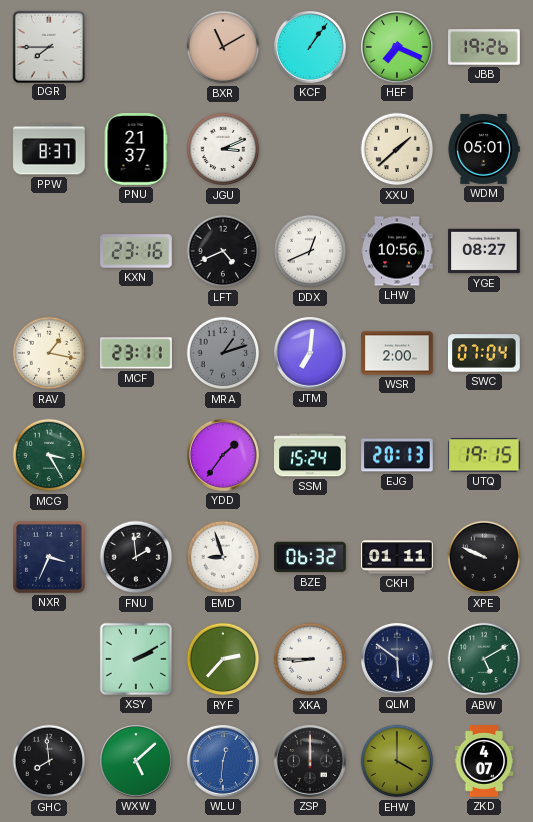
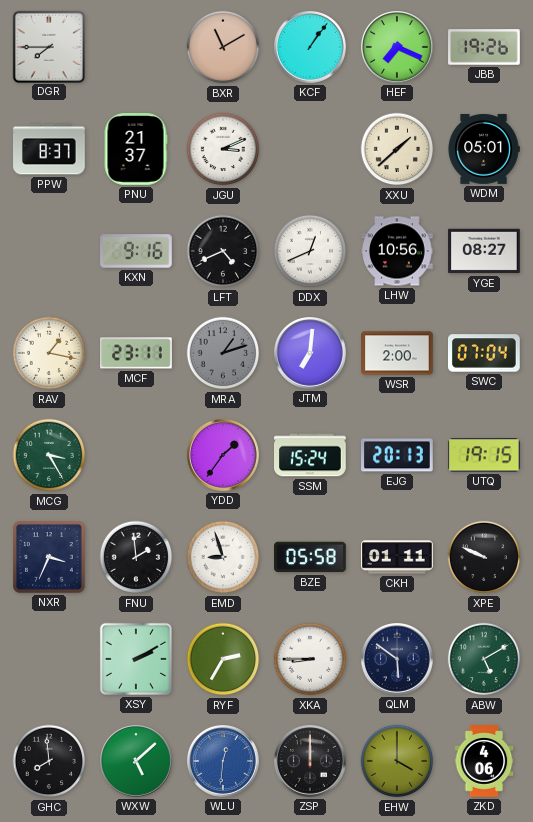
KXN: 23:16 -> 9:16
BZE: 06:32 -> 05:58
RYF: 2:37 -> 2:35
ZKD: 4:07 -> 4:06
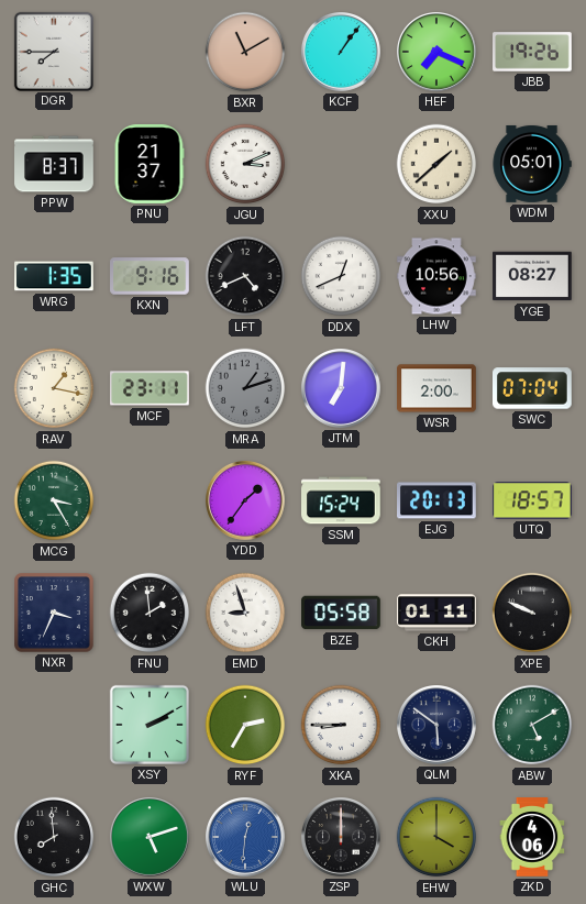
WRG: none -> 1:35
UTQ: 19:15 -> 18:57
WXW: 5:08 -> 5:12
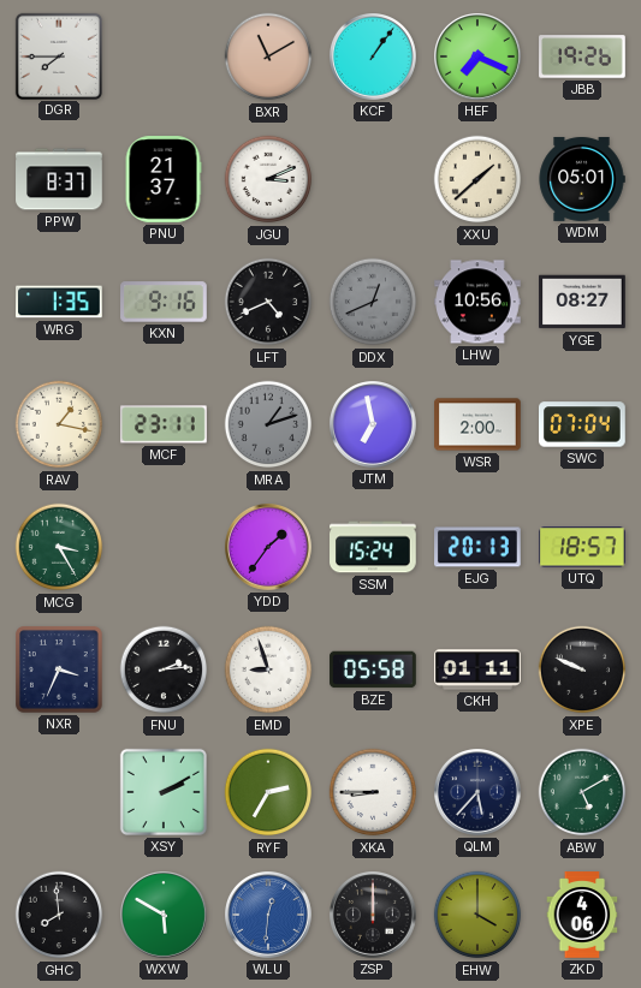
DDX dial: white -> grey
JTM: 7:01 -> 6:58
FNU: 1:59 -> 2:14
QLM: 5:51 -> 5:37
WXW: 5:12 -> 5:50
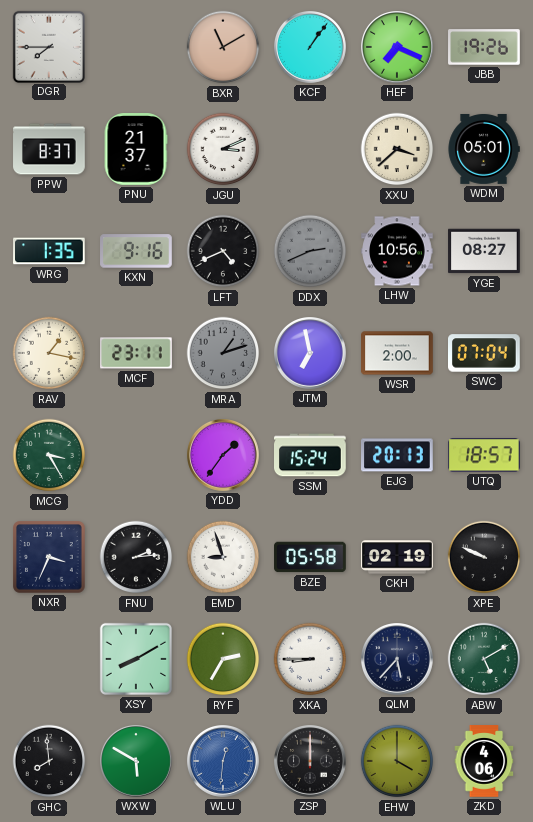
XXU: 1:38 -> 3:38
DDX: 12:41 -> 2:41
CKH: 01:11 -> 02:19
XSY: 2:10 -> 8:10
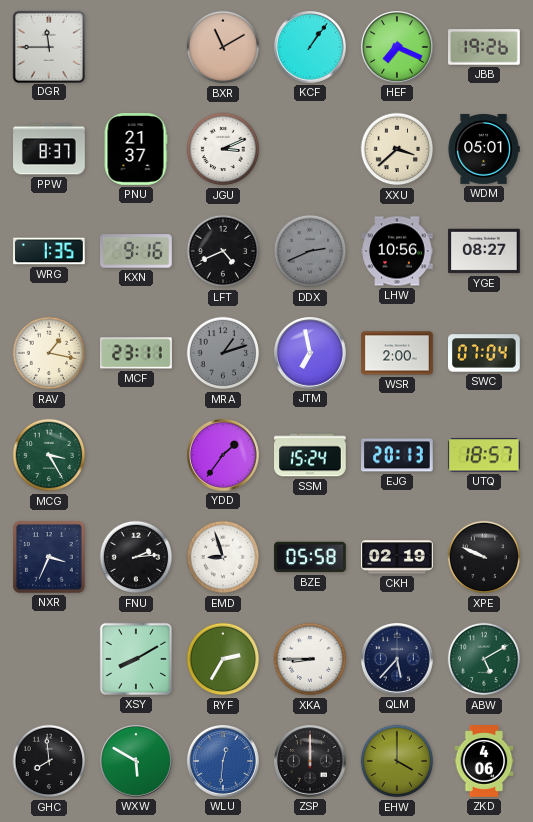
DGR: 7:45 -> 11:45
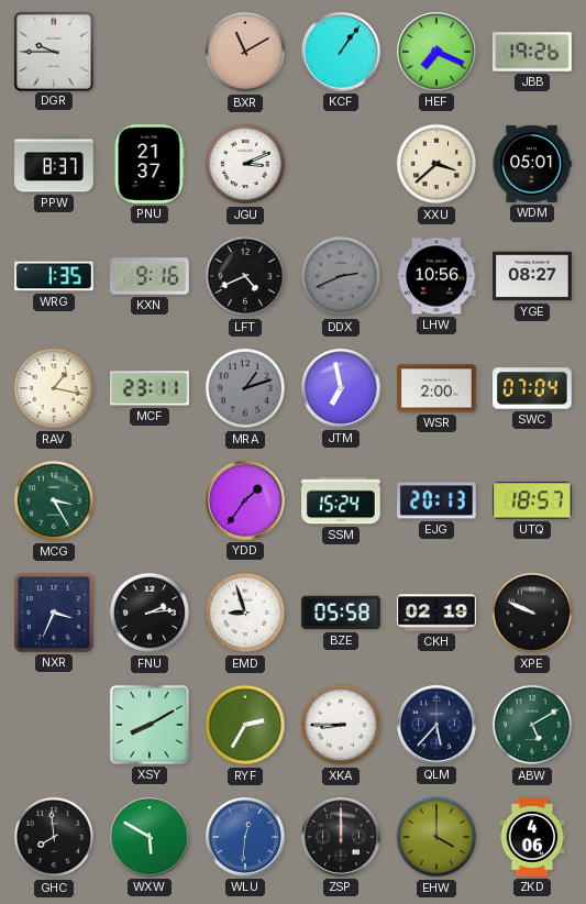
DGR: 11:45 -> 9:45
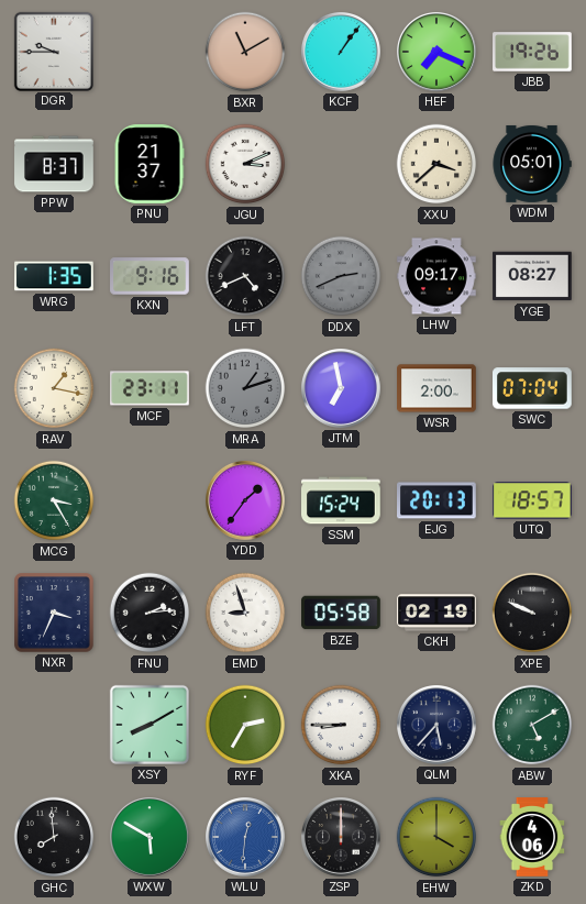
LHW: 10:56 -> 09:17
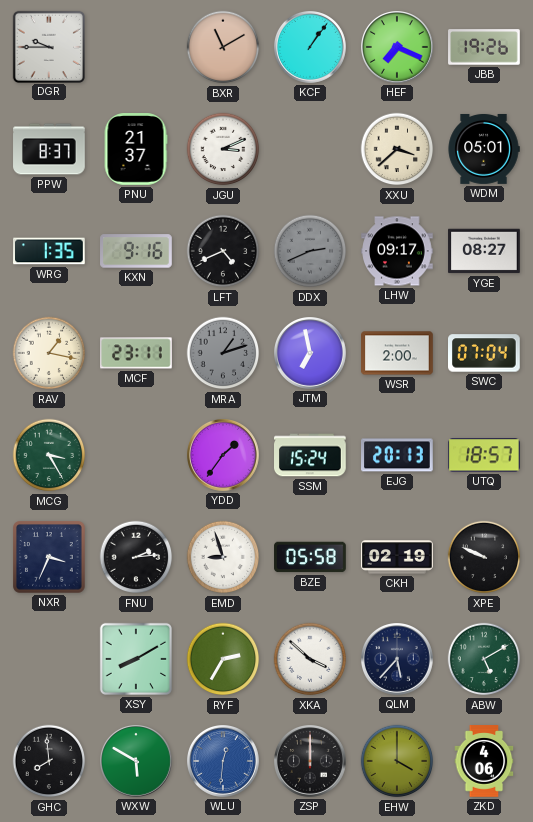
XKA: 8:45 -> 3:52
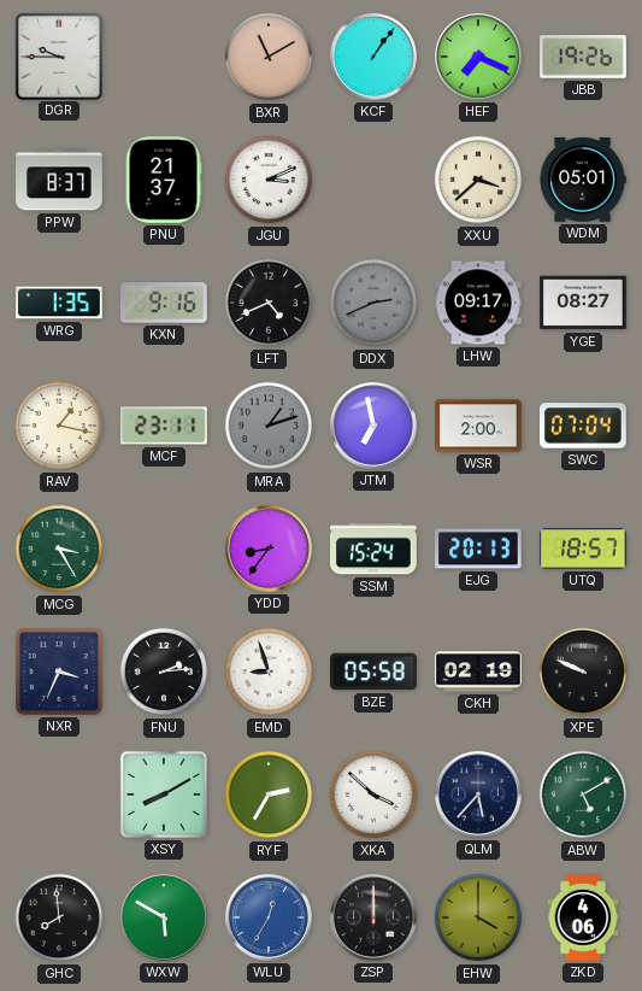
YDD: 1:36 -> 8:36
WLU: 12:31 -> 12:35
